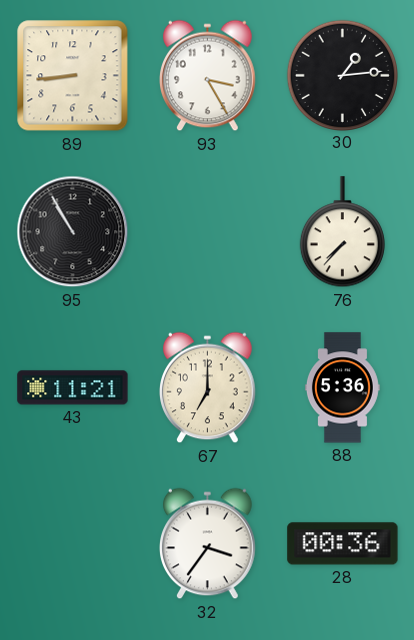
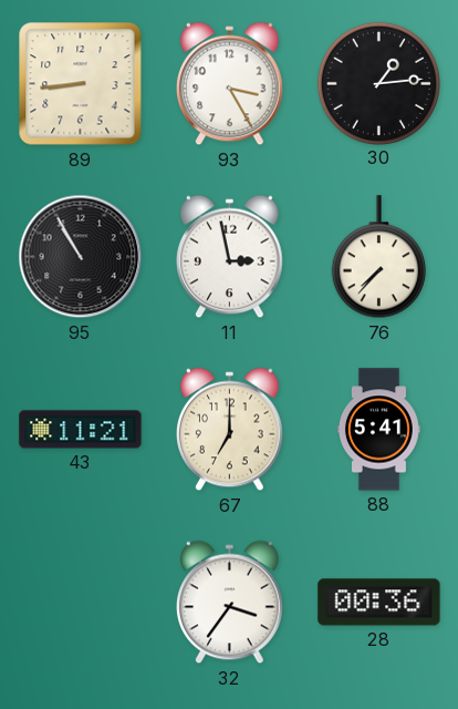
11: none -> 2:58
88: 5:36 -> 5:41
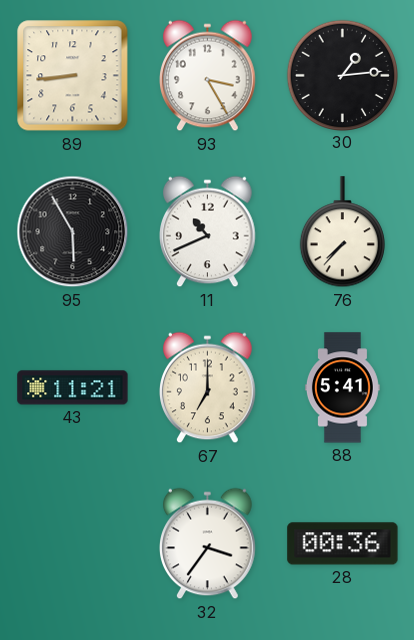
95: 10:55 -> 5:55
11: 2:58 -> 10:41
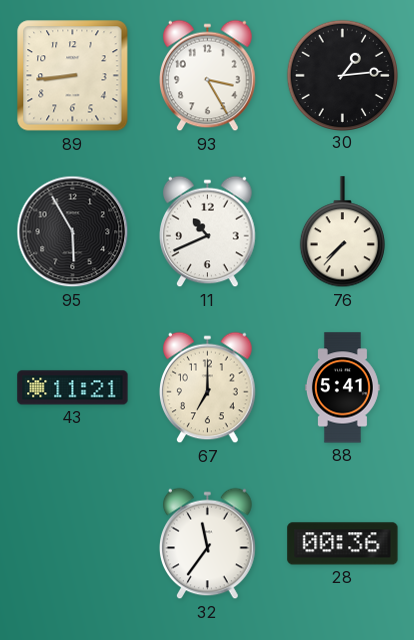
32: 3:36 -> 11:36
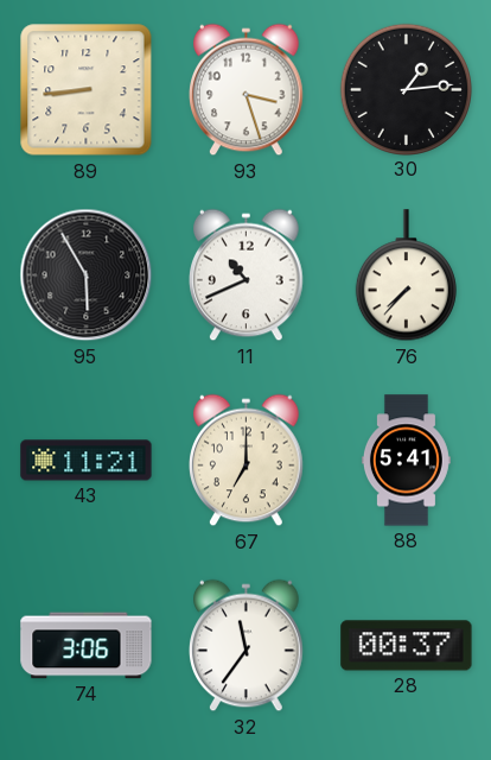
93: 3:25 -> 3:27
74: none -> 3:06
28: 00:36 -> 00:37
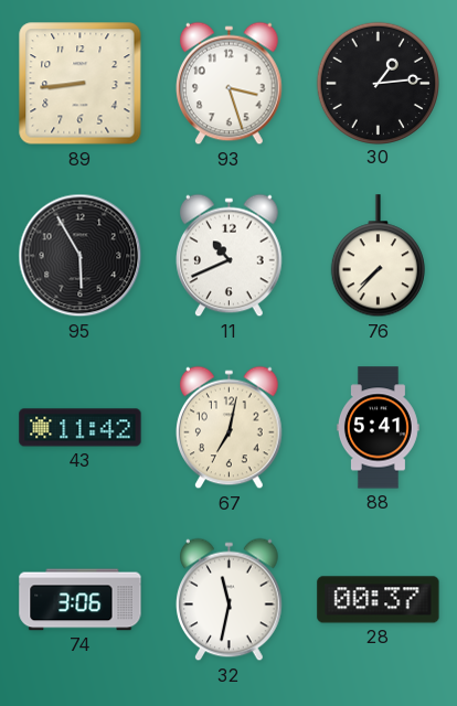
43: 11:21 -> 11:42
67: 7:00 -> 7:02
32: 11:36 -> 11:32
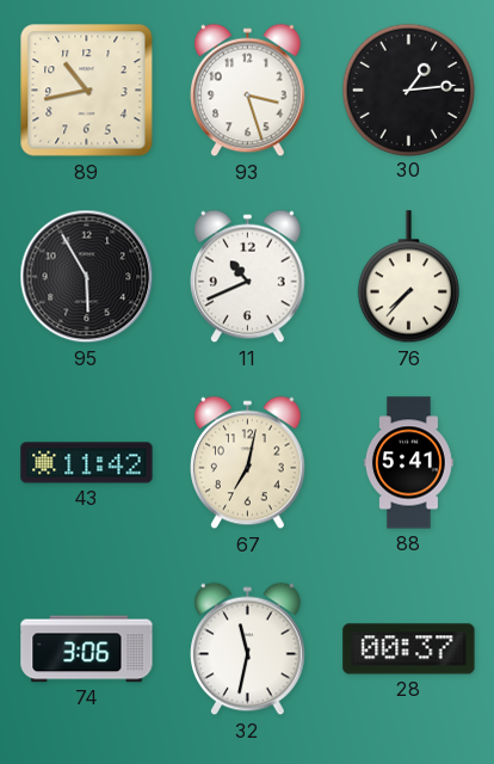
89: 8:44 -> 10:43
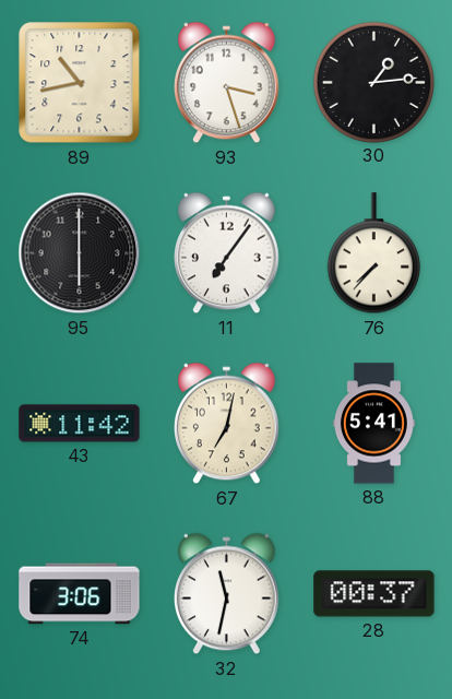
95: 5:55 -> 6:00
11: 10:41 -> 7:06
